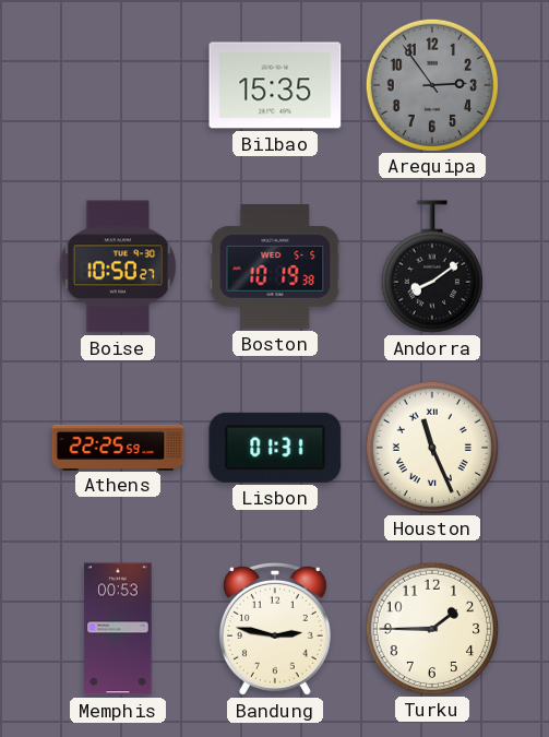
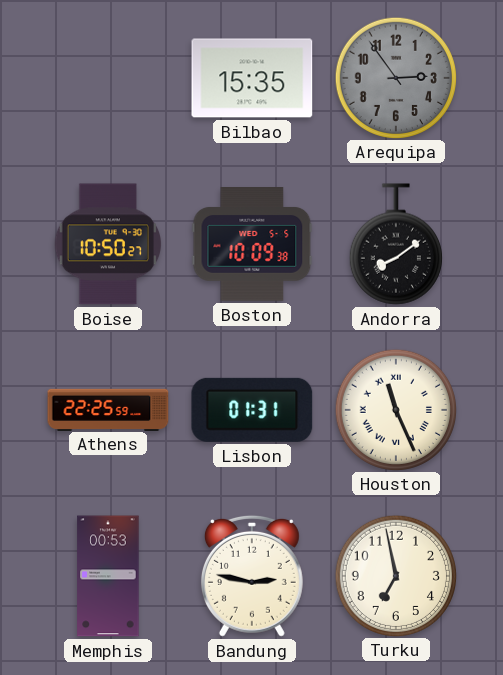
Boston: 10:19 -> 10:09
Turku: 1:45 -> 6:58
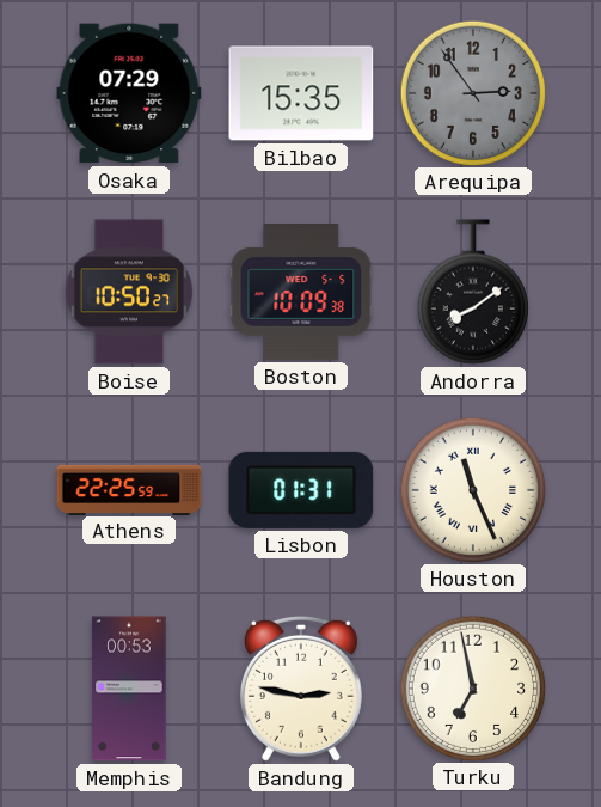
Osaka: none -> 07:29
